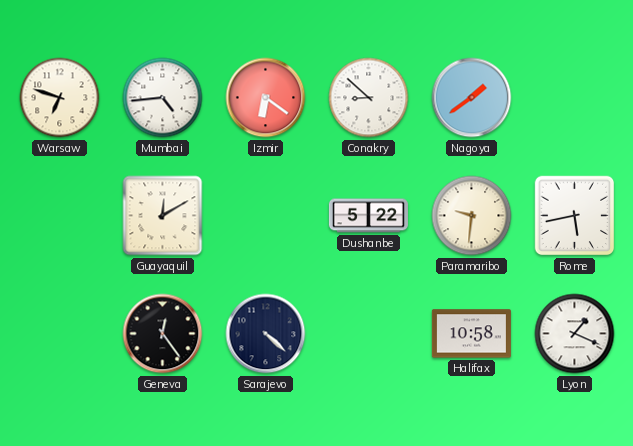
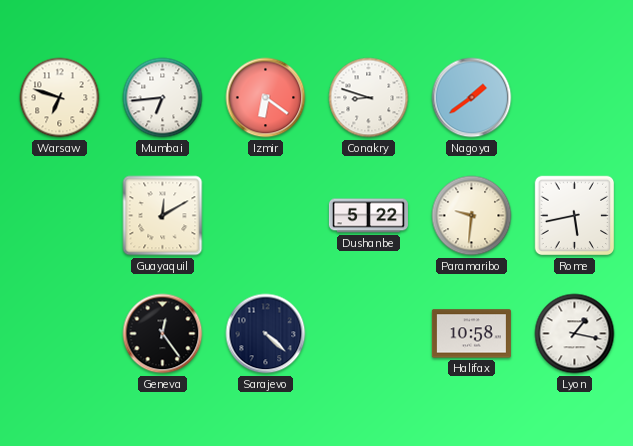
Mumbai: 4:44 -> 6:44
Conakry: 8:52 -> 8:48
Lyon: 1:19 -> 1:17
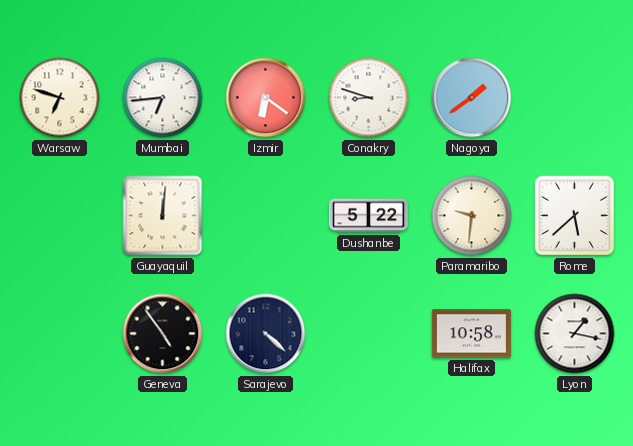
Guayaquil: 12:10 -> 12:01
Rome: 5:43 -> 5:38
Geneva: 12:24 -> 4:54
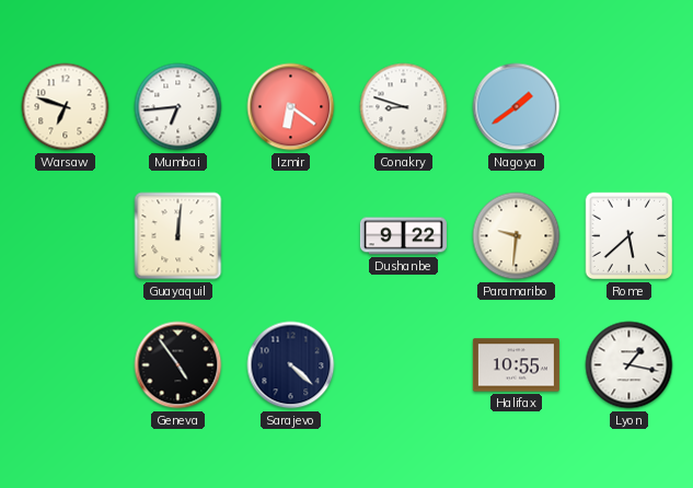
Dushanbe: 5:22 -> 9:22
Halifax: 10:58 -> 10:55
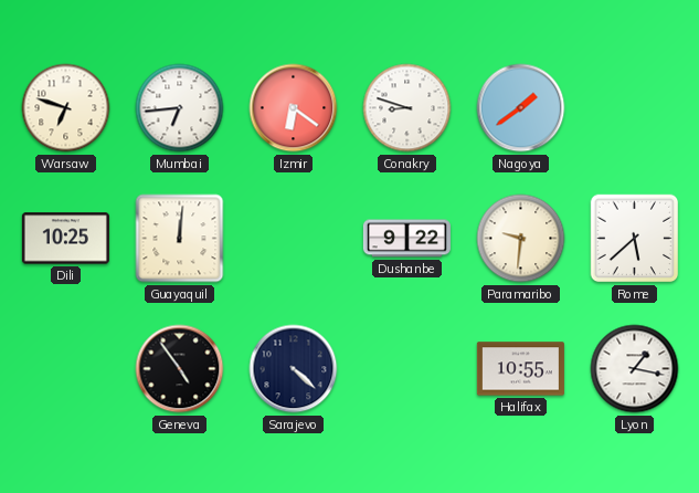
Dili: none -> 10:25
